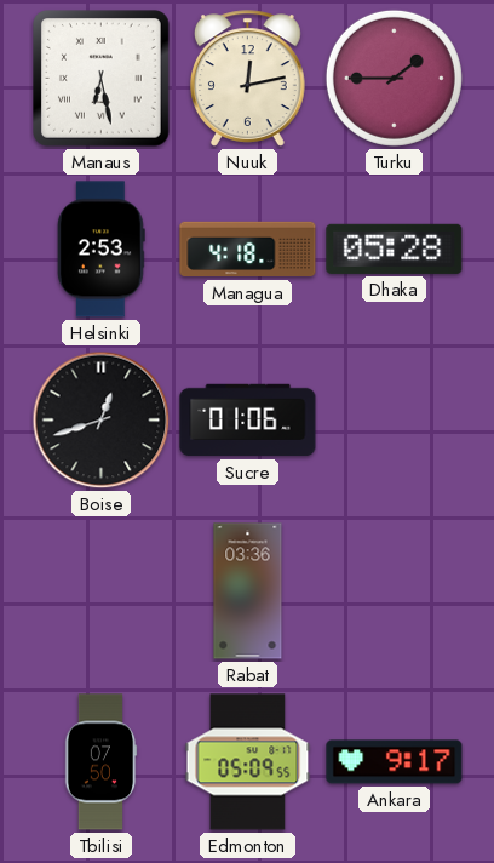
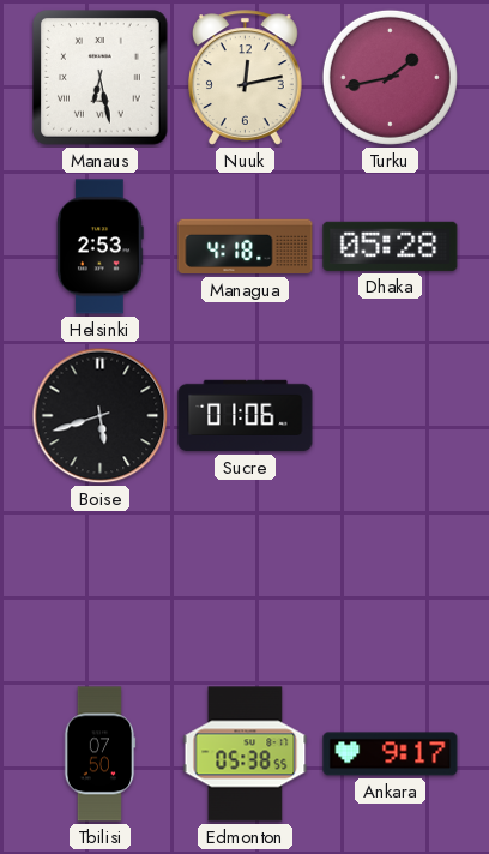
Turku: 1:45 -> 1:43
Boise: 12:42 -> 5:42
Rabat: 03:36 -> none
Edmonton: 05:09 -> 05:38
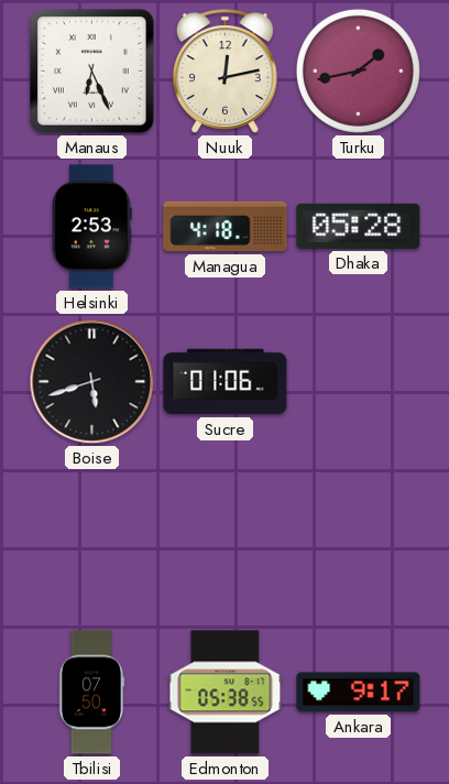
Manaus: 6:28 -> 6:26
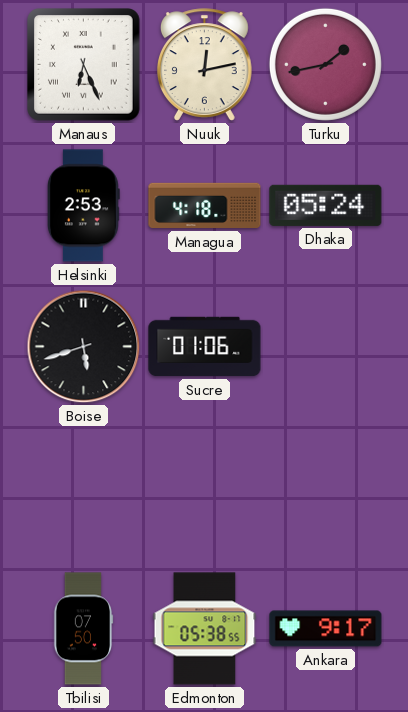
Dhaka: 05:28 -> 05:24
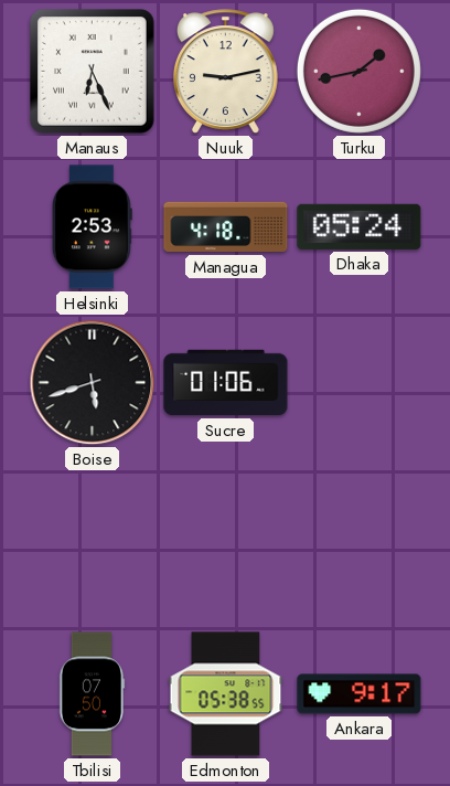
Nuuk: 12:13 -> 9:13
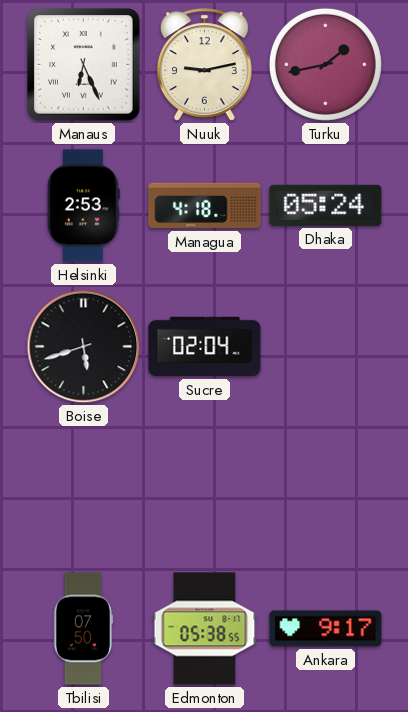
Sucre: 01:06 -> 02:04
